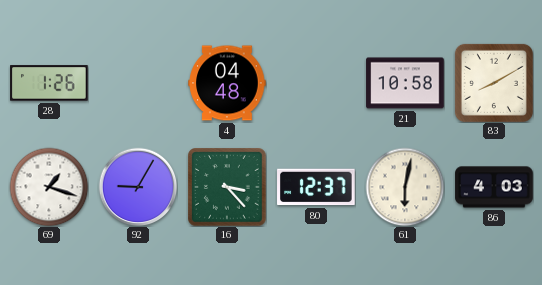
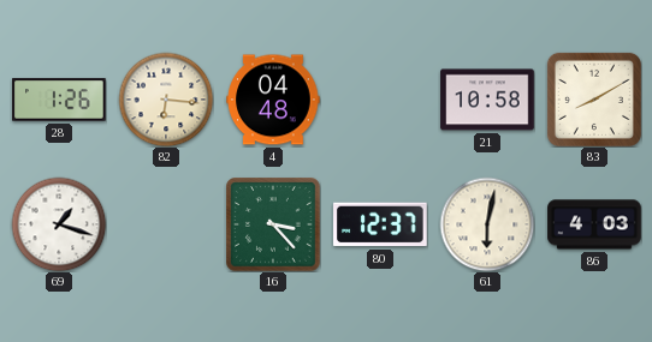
82: none -> 6:16
92: 9:05 -> none
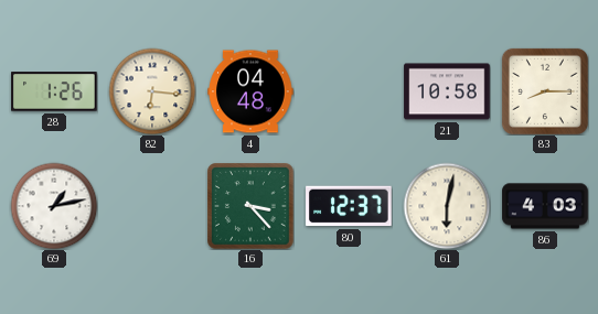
83: 8:10 -> 8:15
69: 1:18 -> 1:13
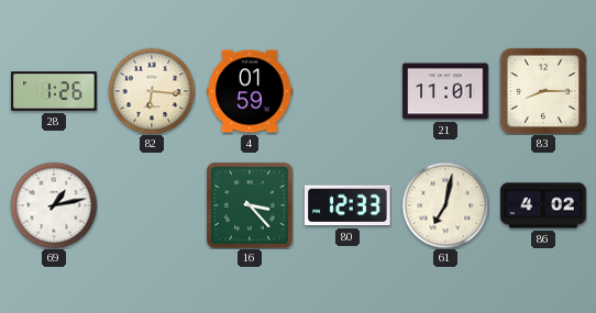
4: 04:48 -> 01:59
21: 10:58 -> 11:01
80: 12:37 -> 12:33
61: 6:02 -> 7:02
86: 4:03 -> 4:02
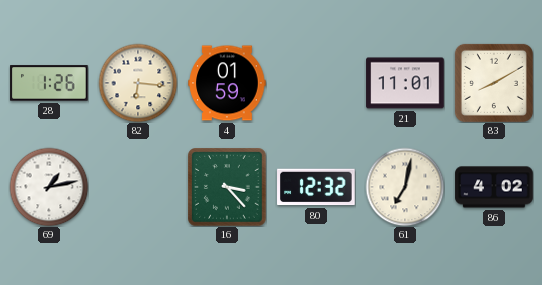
83: 8:15 -> 8:10
80: 12:33 -> 12:32
